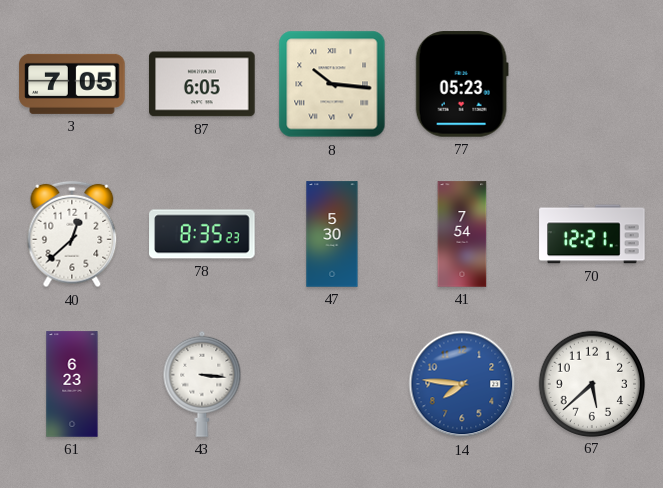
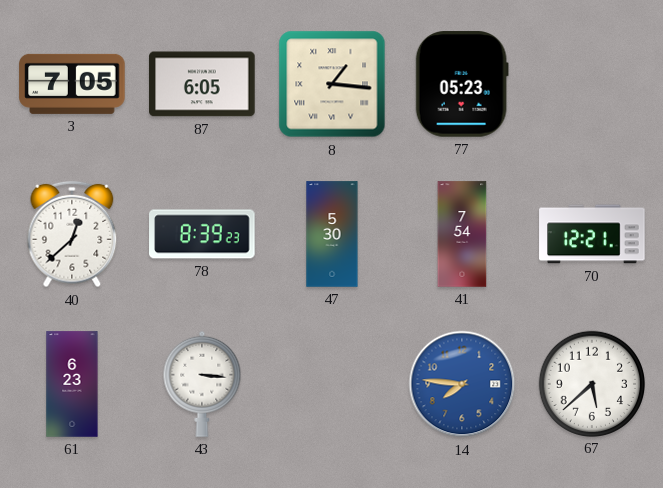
8: 10:16 -> 1:16
78: 8:35 -> 8:39
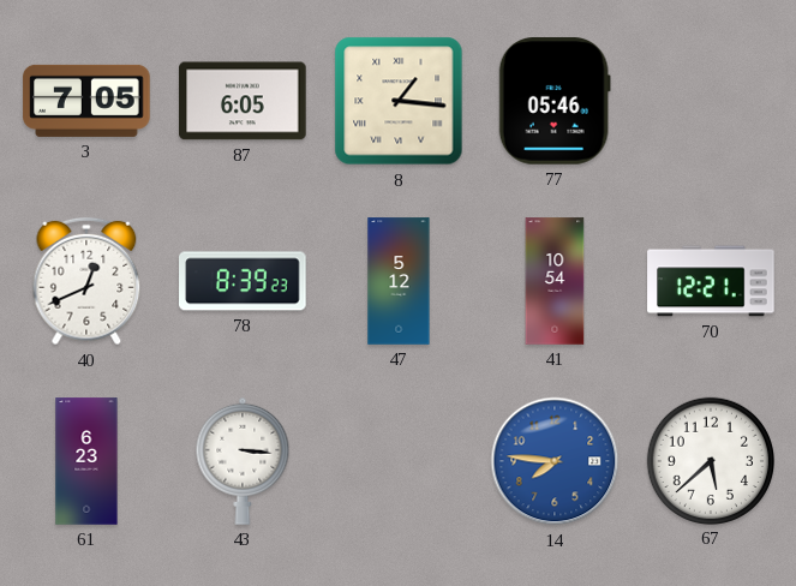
77: 05:23 -> 05:46
40: 12:38 -> 12:41
47: 5:30 -> 5:12
41: 7:54 -> 10:54
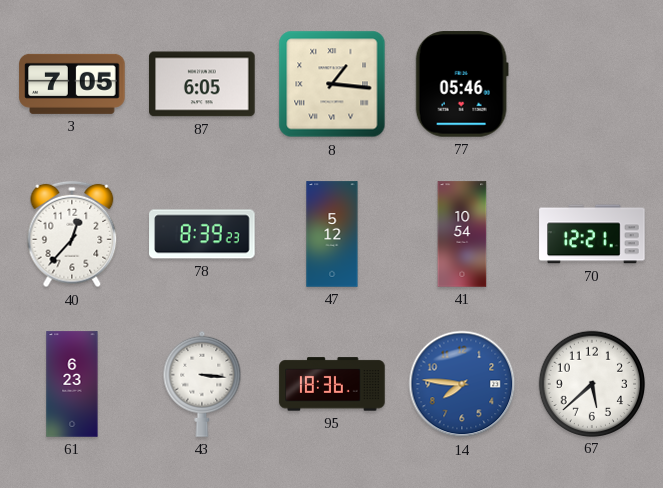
40: 12:41 -> 12:37
95: none -> 18:36
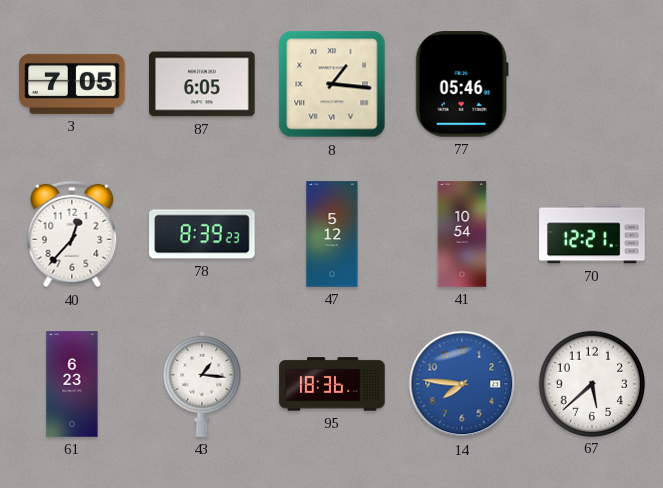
43: 3:16 -> 1:16
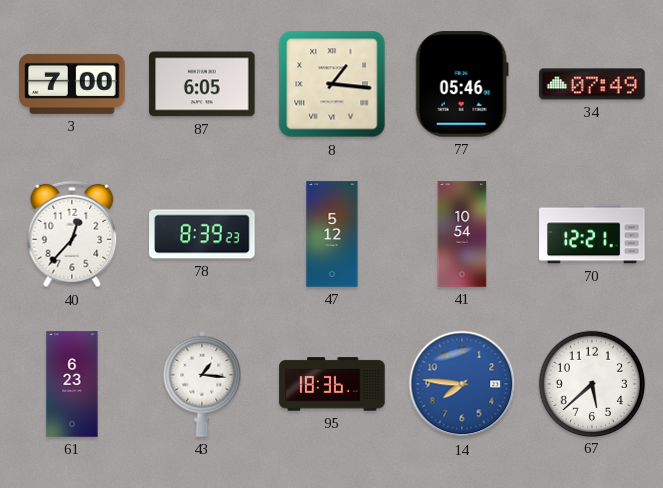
3: 7:05 -> 7:00
34: none -> 07:49
